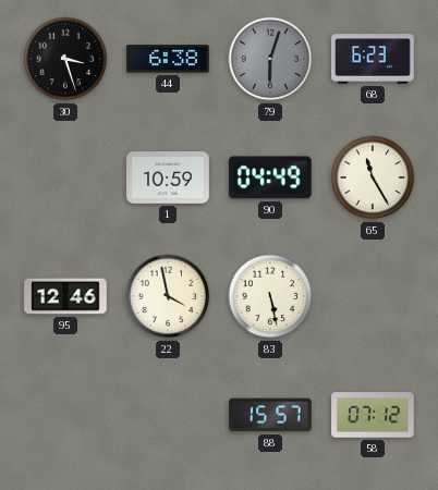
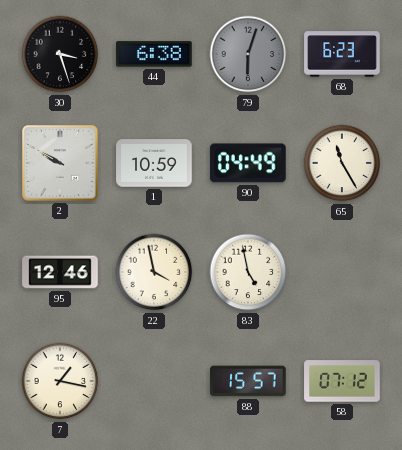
2: none -> 9:50
83: 5:28 -> 4:58
7: none -> 1:17
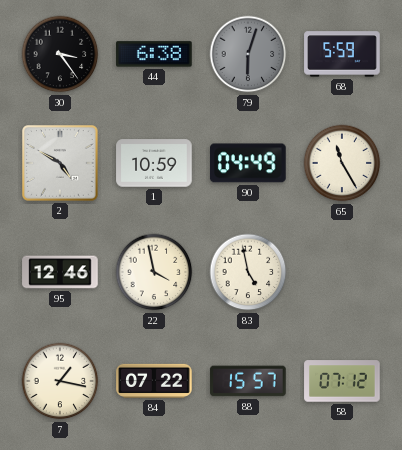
30: 3:27 -> 3:24
68: 6:23 -> 5:59
2: 9:50 -> 4:50
84: none -> 07:22
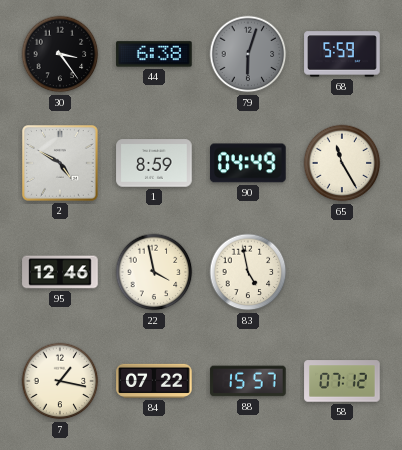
1: 10:59 -> 8:59
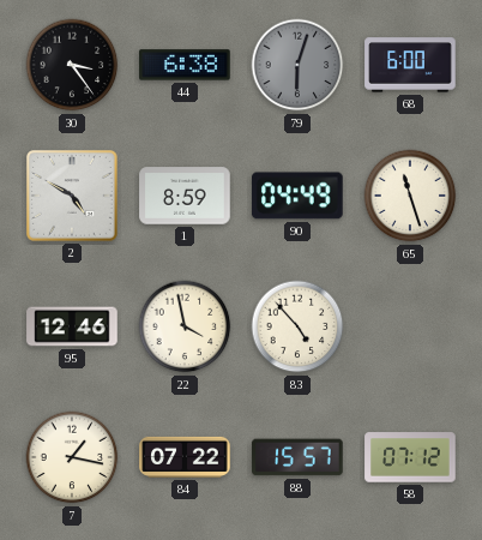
68: 5:59 -> 6:00
65: 11:25 -> 11:27
83: 4:58 -> 4:53
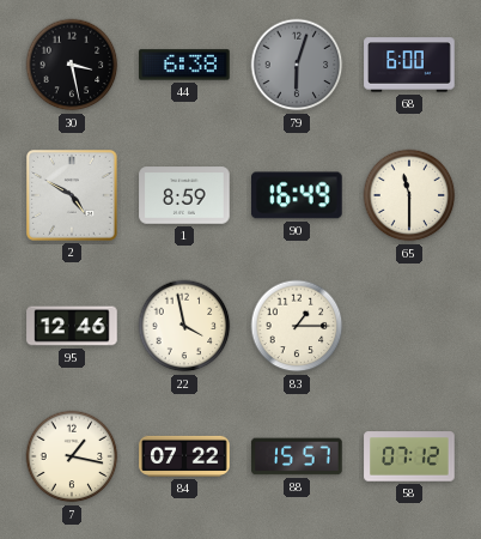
30: 3:24 -> 3:28
90: 04:49 -> 16:49
65: 11:27 -> 11:30
83: 4:53 -> 1:15
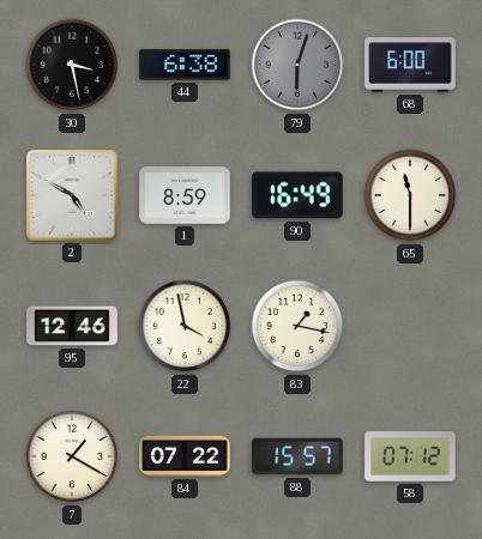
83: 1:15 -> 1:17
7: 1:17 -> 1:20
